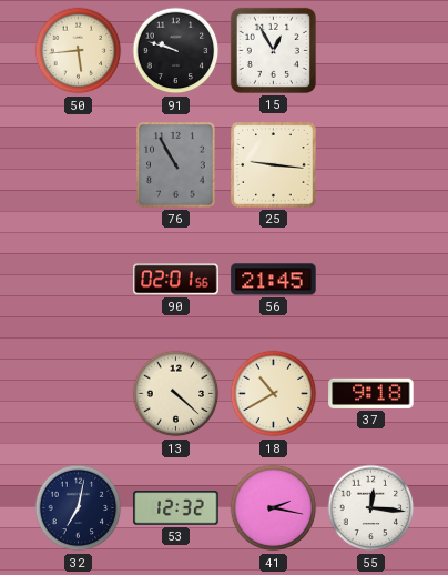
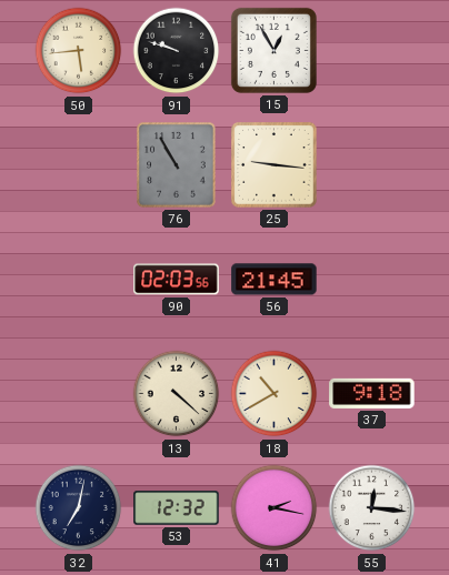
90: 02:01 -> 02:03
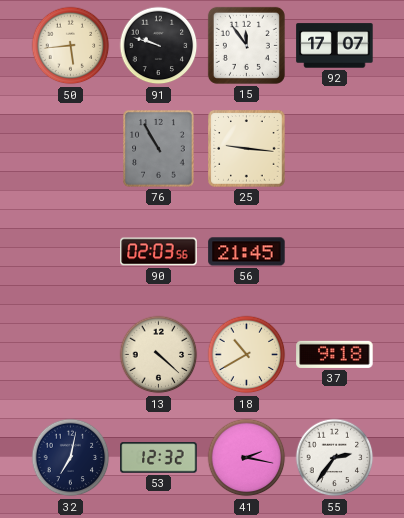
15: 12:55 -> 11:54
92: none -> 17:07
55: 12:16 -> 2:36
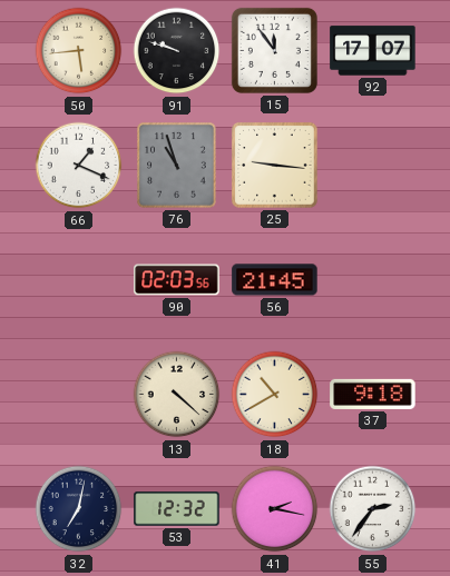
66: none -> 1:19
76: 10:55 -> 10:57
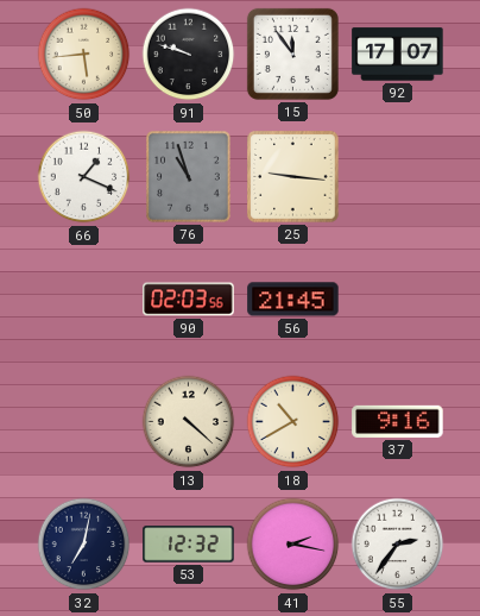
37: 9:18 -> 9:16
